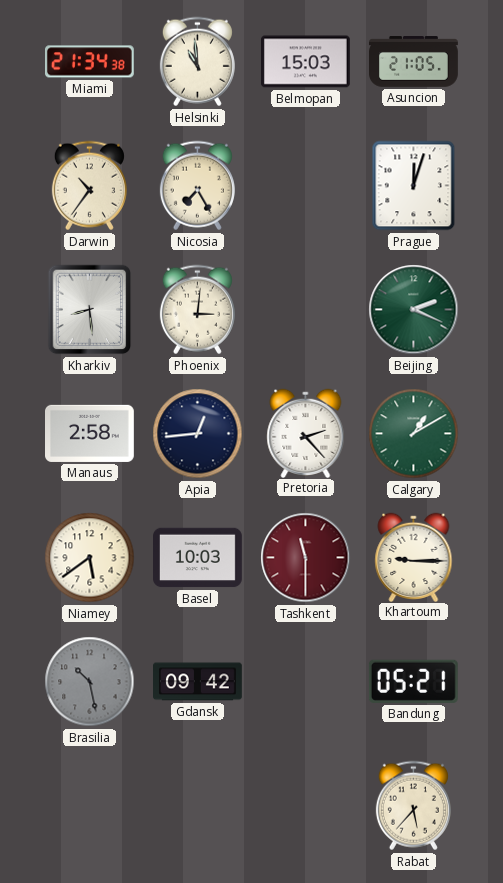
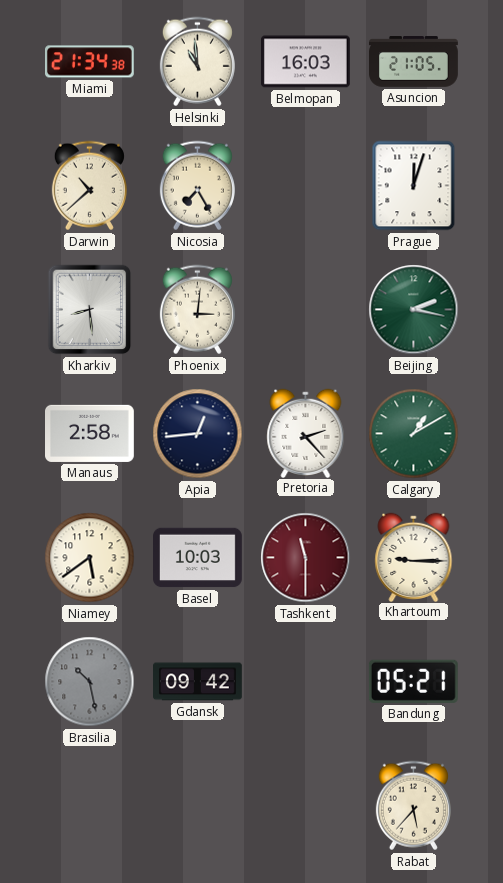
Belmopan: 15:03 -> 16:03
Darwin: 10:36 -> 10:38
Beijing: 2:19 -> 2:17
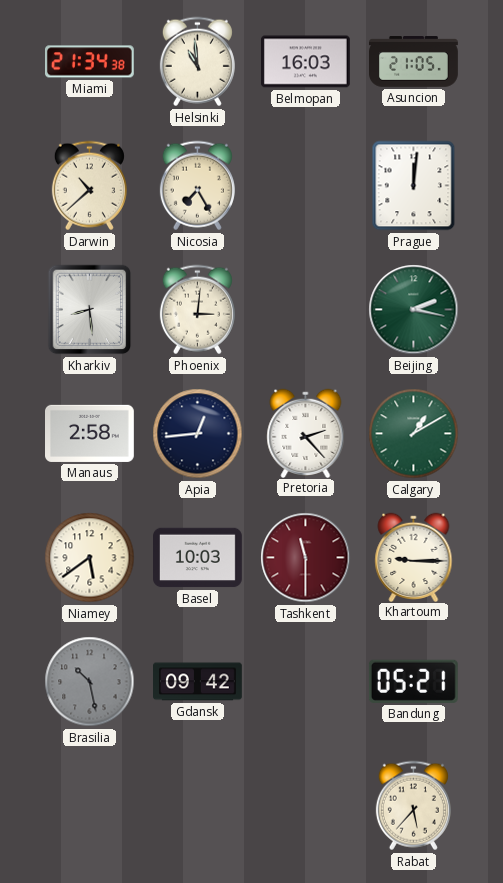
Prague: 12:03 -> 12:01
